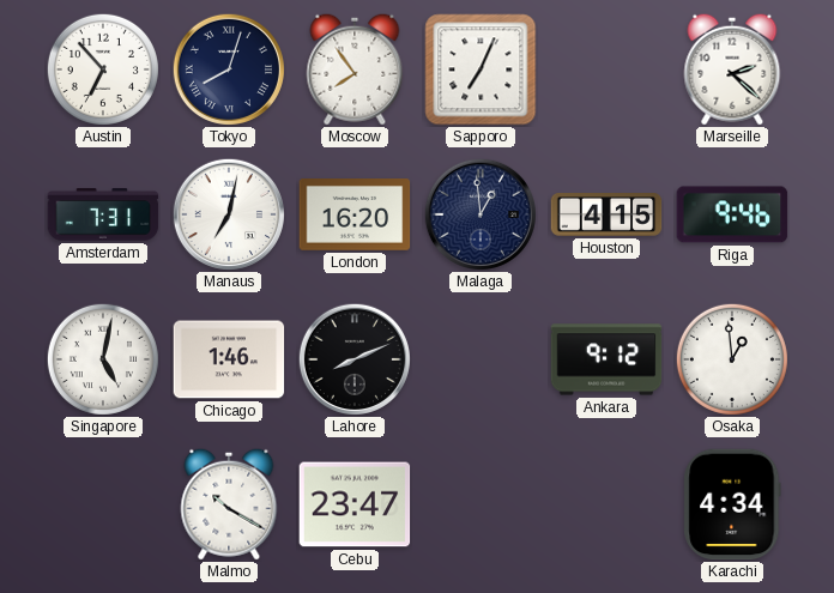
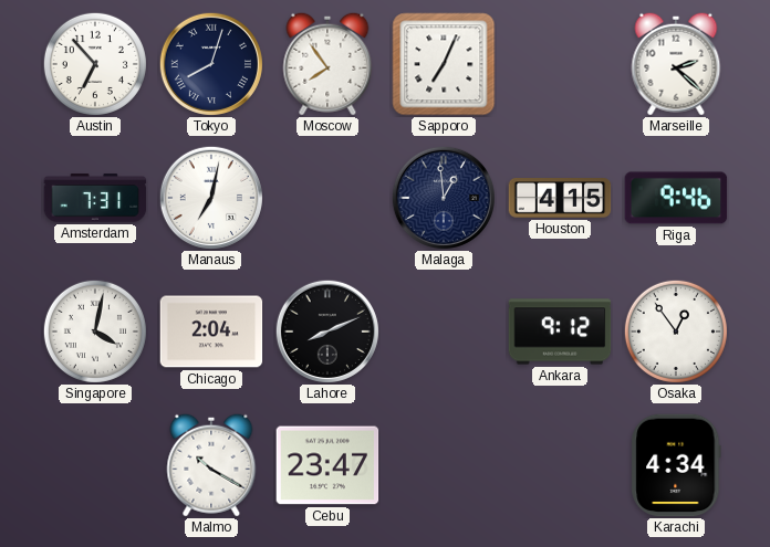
London: 16:20 -> none
Singapore: 5:02 -> 4:02
Chicago: 1:46 -> 2:04
Osaka: 12:59 -> 12:54
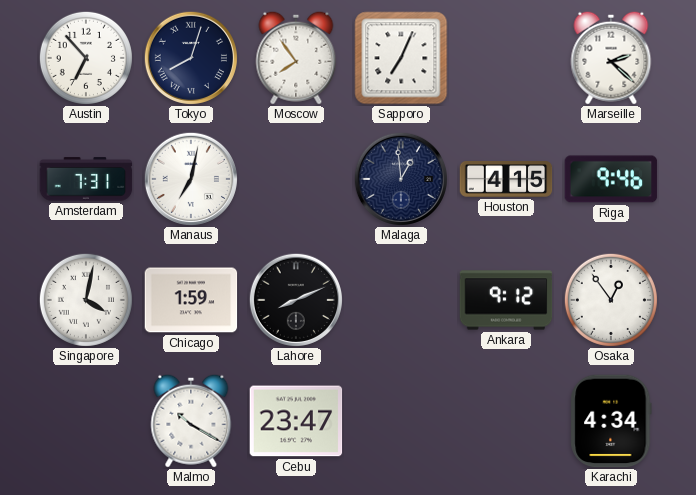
Chicago: 2:04 -> 1:59
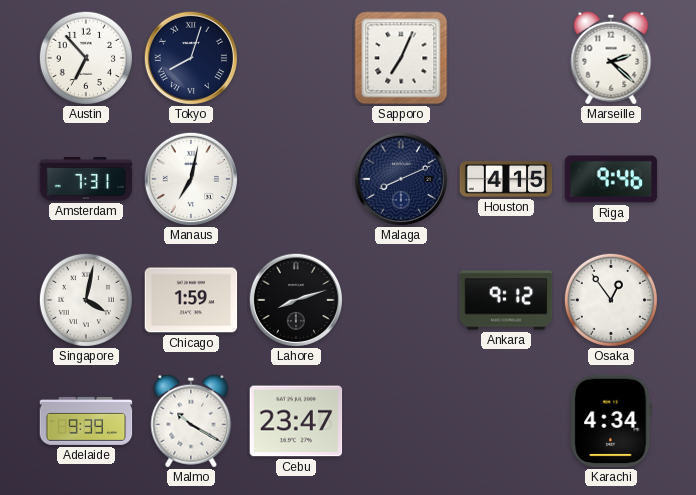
Moscow: 7:54 -> none
Malaga: 12:59 -> 8:11
Lahore: 8:11 -> 8:12
Adelaide: none -> 9:39
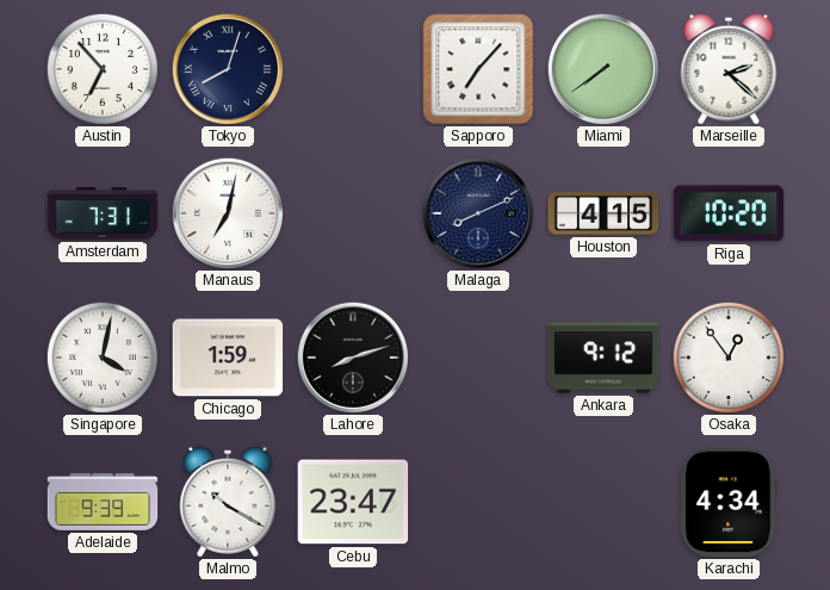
Sapporo: 7:04 -> 7:07
Miami: none -> 7:39
Riga: 9:46 -> 10:20
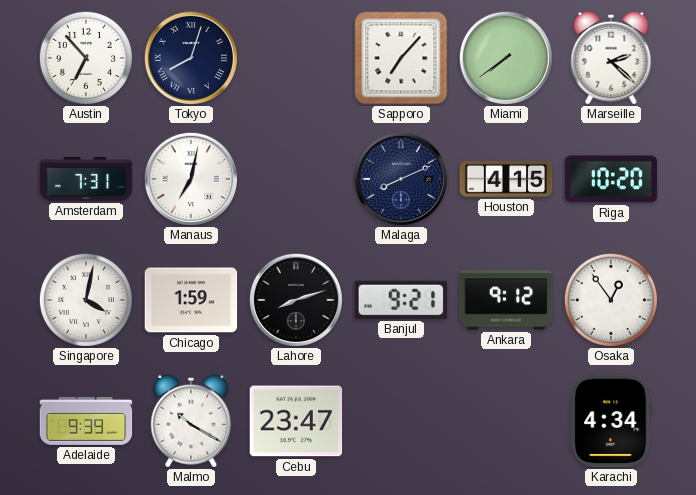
Banjul: none -> 9:21
